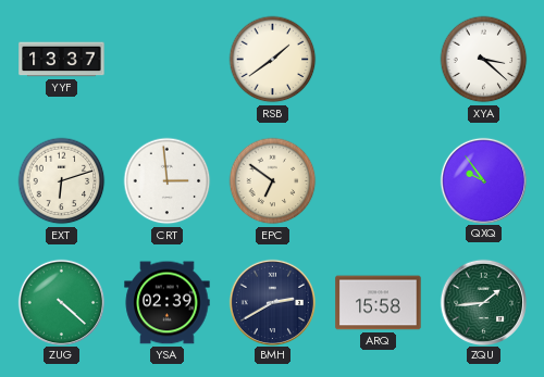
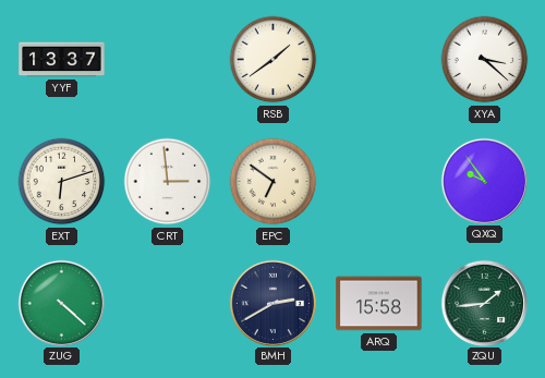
YSA: 02:39 -> none
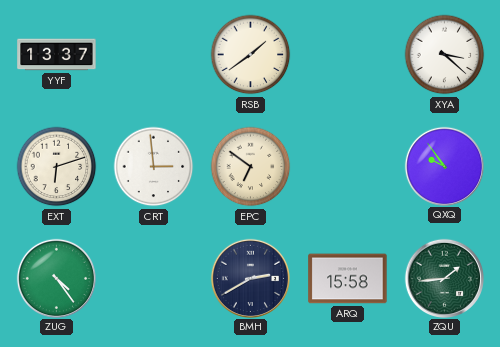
ZUG: 4:22 -> 4:24
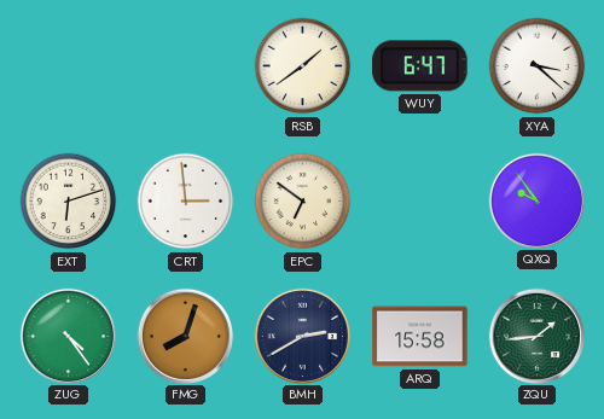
YYF: 13:37 -> none
WUY: none -> 6:47
FMG: none -> 8:03
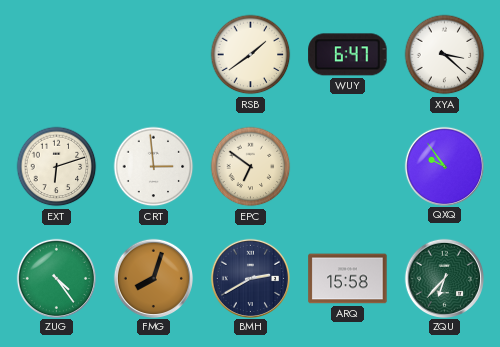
ZQU: 1:44 -> 6:37
